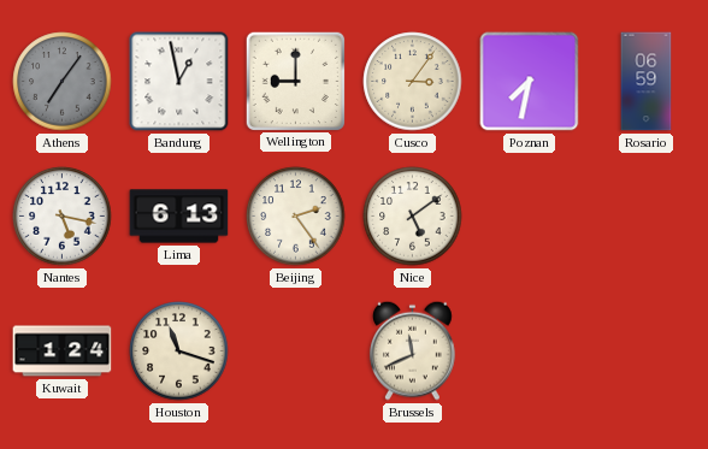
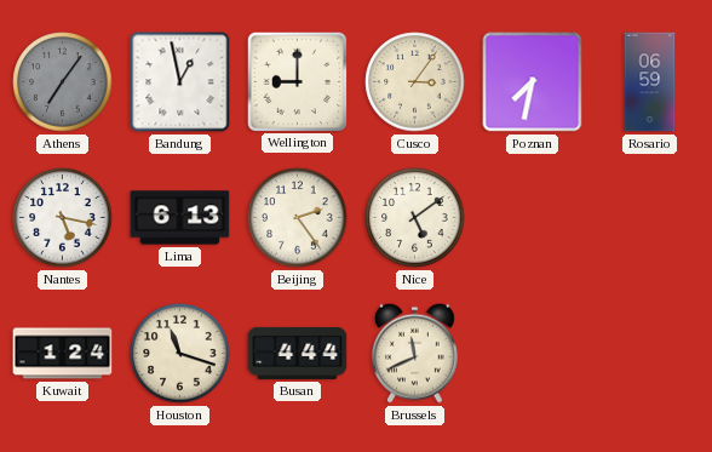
Busan: none -> 4:44
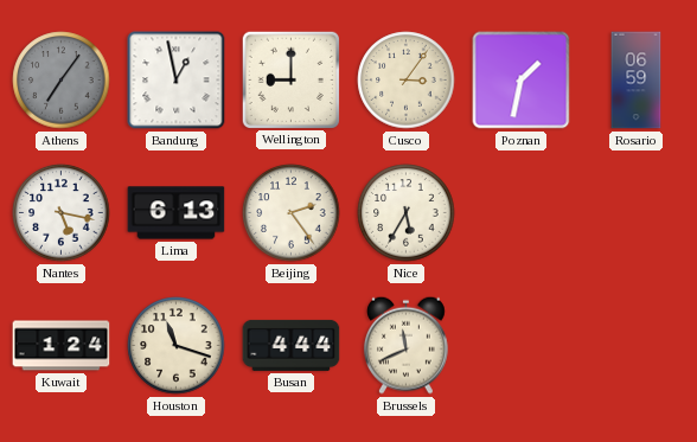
Poznan: 7:32 -> 1:32
Nice: 5:09 -> 5:35
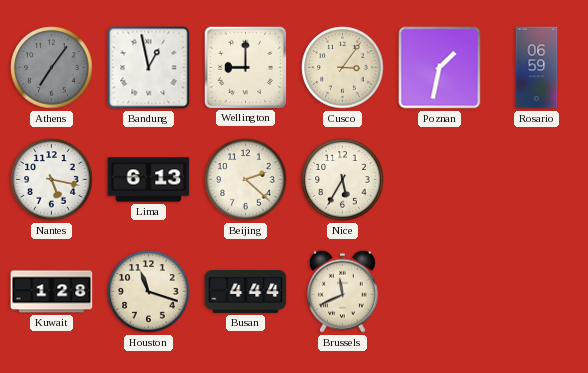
Beijing: 2:24 -> 2:22
Kuwait: 1:24 -> 1:28
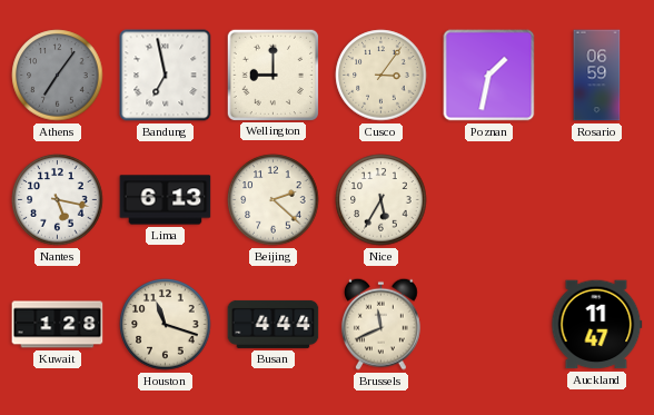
Bandung: 12:58 -> 6:58
Auckland: none -> 11:47
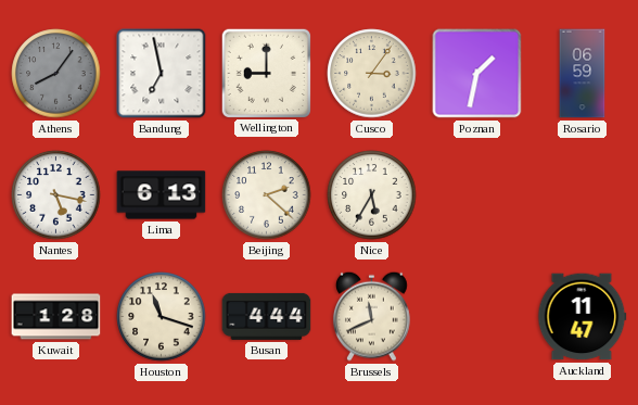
Athens: 7:06 -> 8:06
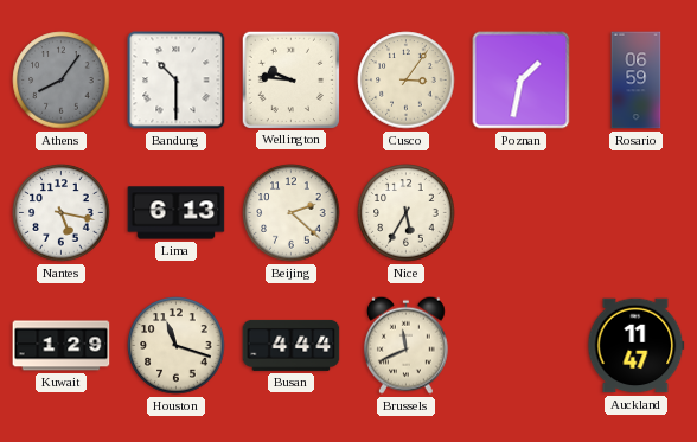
Bandung: 6:58 -> 10:30
Wellington: 9:00 -> 9:46
Kuwait: 1:28 -> 1:29
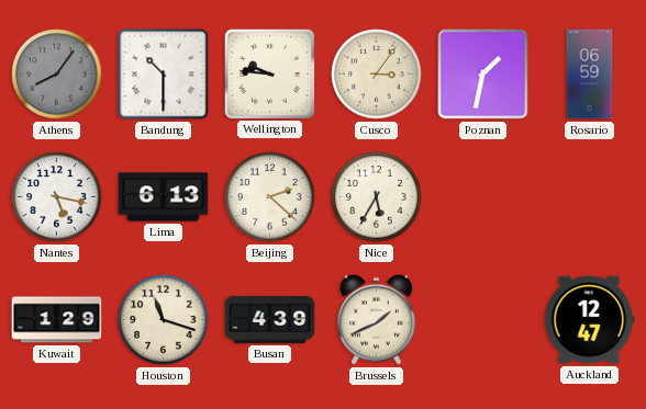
Busan: 4:44 -> 4:39
Brussels: 11:41 -> 1:41
Auckland: 11:47 -> 12:47
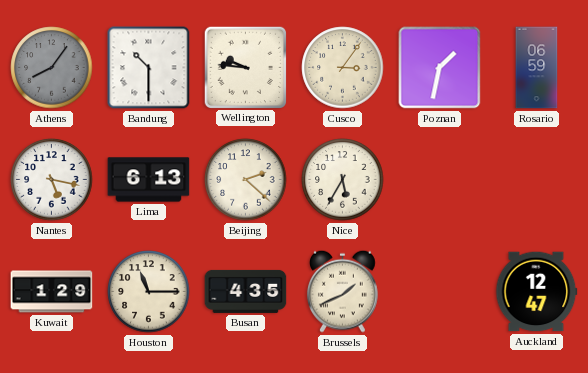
Houston: 11:18 -> 11:15
Busan: 4:39 -> 4:35
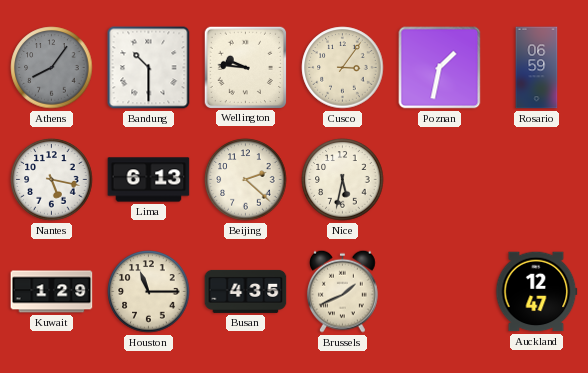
Nice: 5:35 -> 5:32
